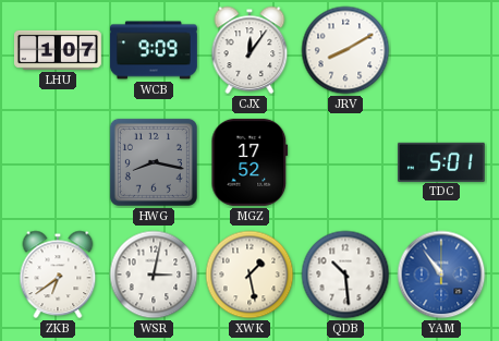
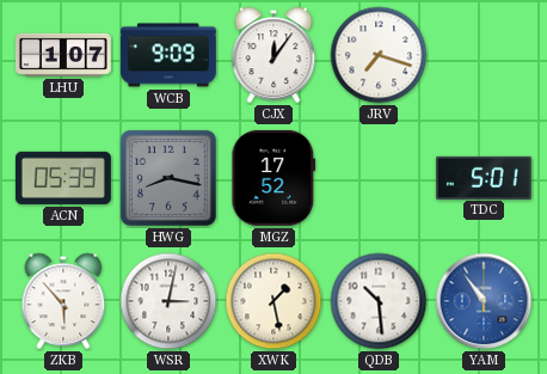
JRV: 8:10 -> 7:18
ACN: none -> 05:39
ZKB: 6:39 -> 5:53
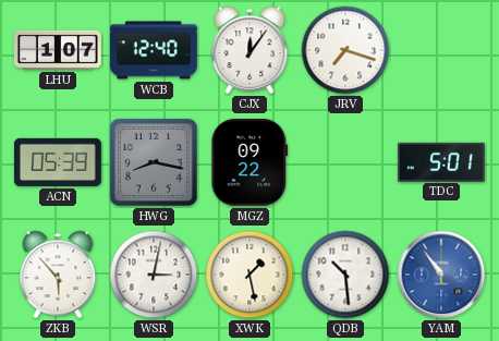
WCB: 9:09 -> 12:40
MGZ: 17:52 -> 09:22
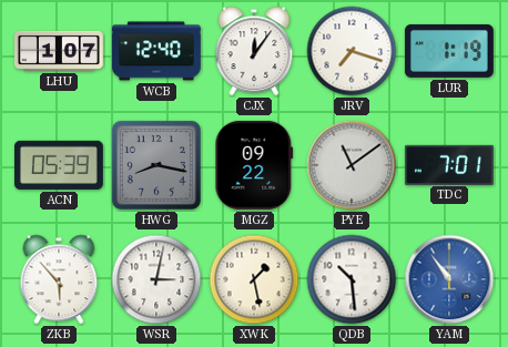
LUR: none -> 1:19
PYE: none -> 11:09
TDC: 5:01 -> 7:01
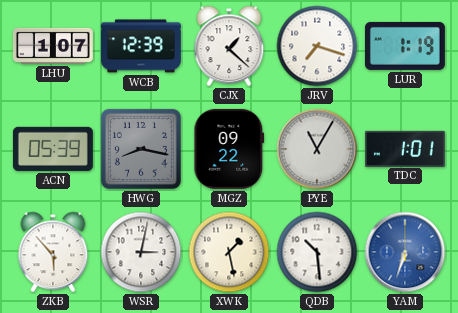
WCB: 12:40 -> 12:39
CJX: 12:06 -> 1:22
PYE: 11:09 -> 11:05
TDC: 7:01 -> 1:01
YAM: 10:54 -> 6:33
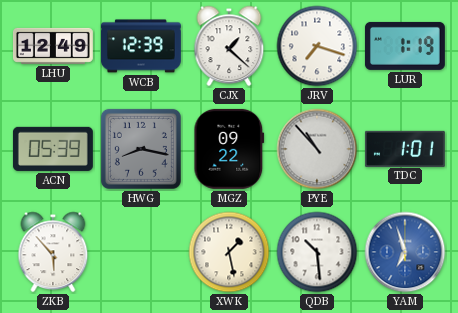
LHU: 1:07 -> 12:49
PYE: 11:05 -> 10:53
WSR: 3:02 -> none
YAM: 6:33 -> 6:57
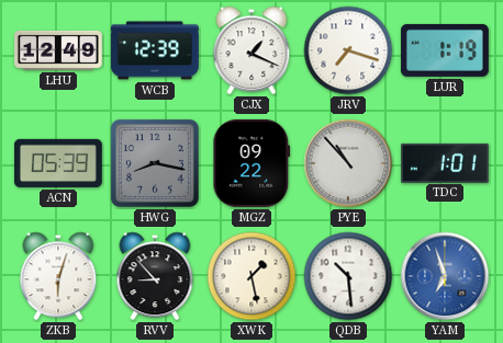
CJX: 1:22 -> 1:19
ZKB: 5:53 -> 6:03
RVV: none -> 8:53
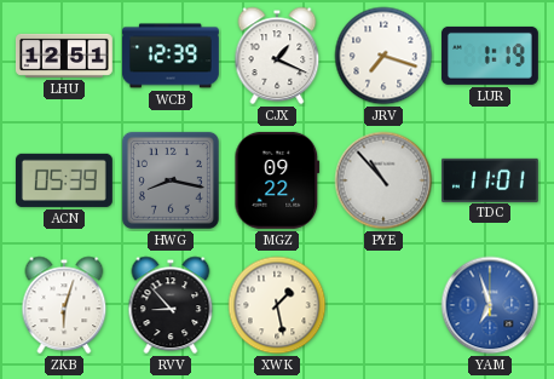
LHU: 12:49 -> 12:51
TDC: 1:01 -> 11:01
QDB: 10:29 -> none
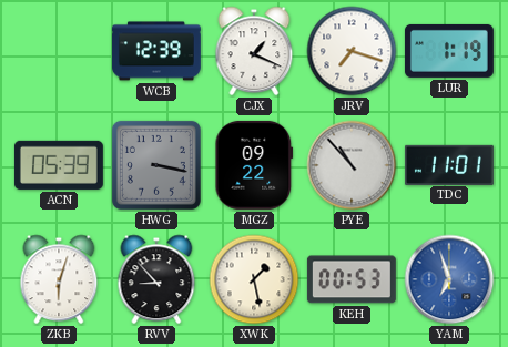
LHU: 12:51 -> none
HWG: 8:17 -> 3:17
KEH: none -> 00:53
